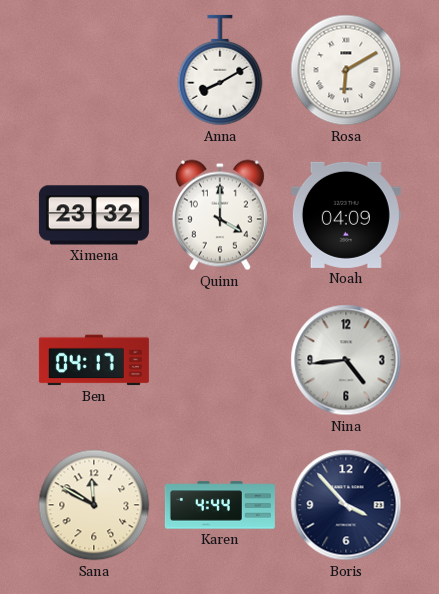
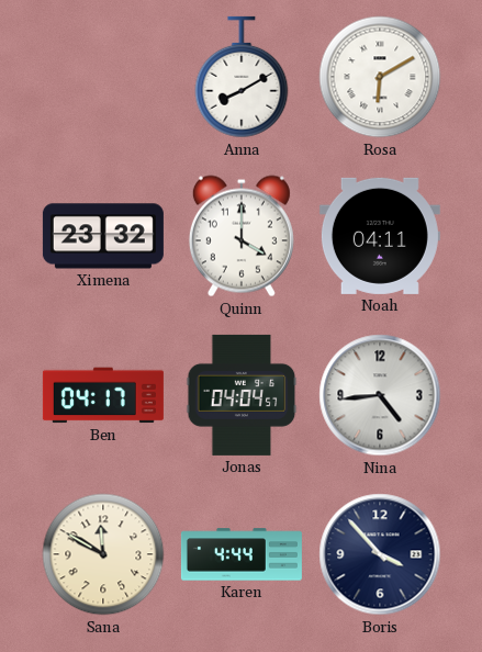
Noah: 04:09 -> 04:11
Jonas: none -> 04:04
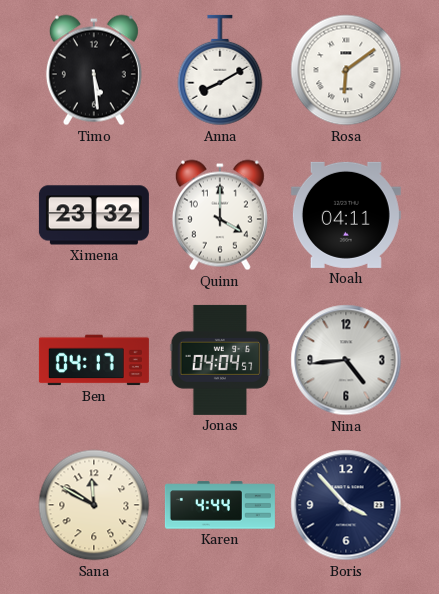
Timo: none -> 5:29
Rosa: 6:10 -> 6:09
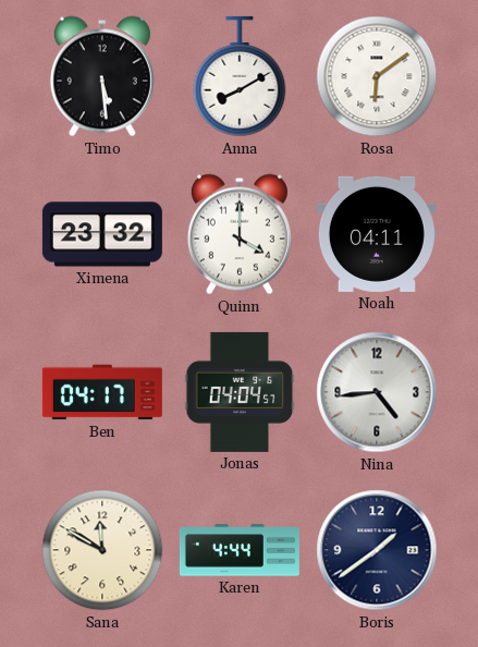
Boris: 3:53 -> 1:39
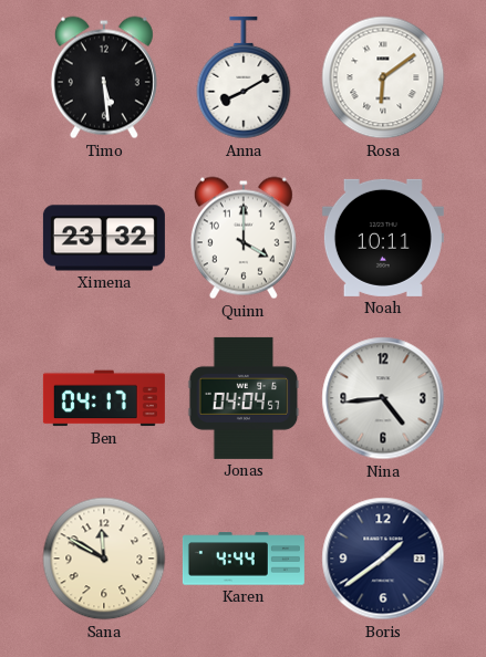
Noah: 04:11 -> 10:11
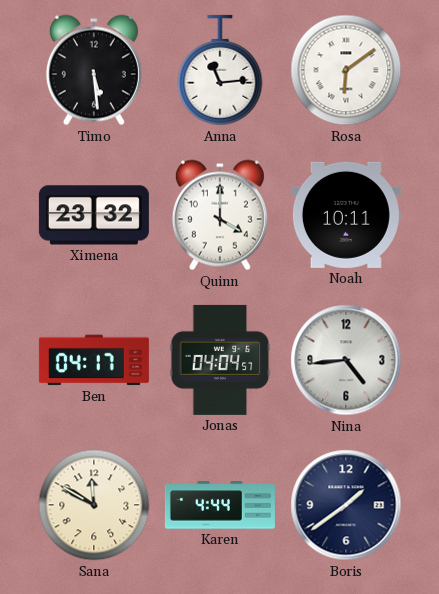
Anna: 8:10 -> 11:14
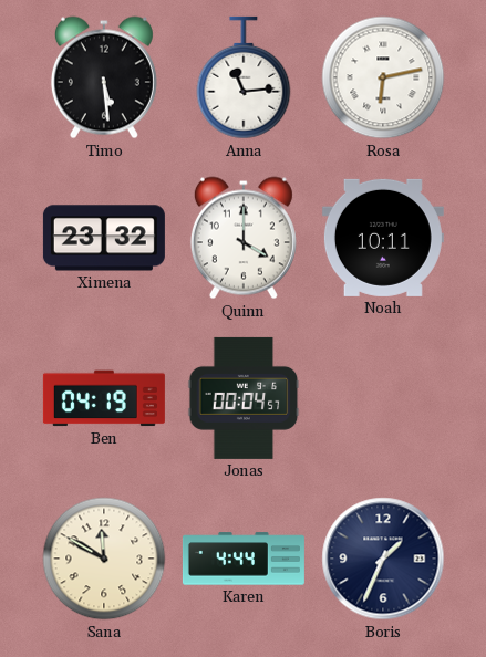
Rosa: 6:09 -> 6:13
Ben: 04:17 -> 04:19
Jonas: 04:04 -> 00:04
Nina: 4:44 -> none
Boris: 1:39 -> 1:34
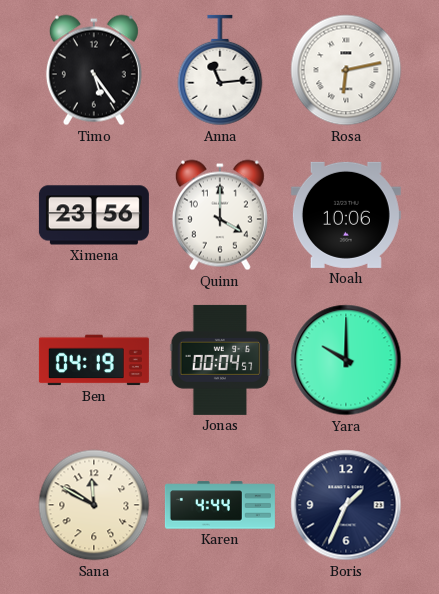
Timo: 5:29 -> 5:24
Ximena: 23:32 -> 23:56
Noah: 10:11 -> 10:06
Yara: none -> 10:00
